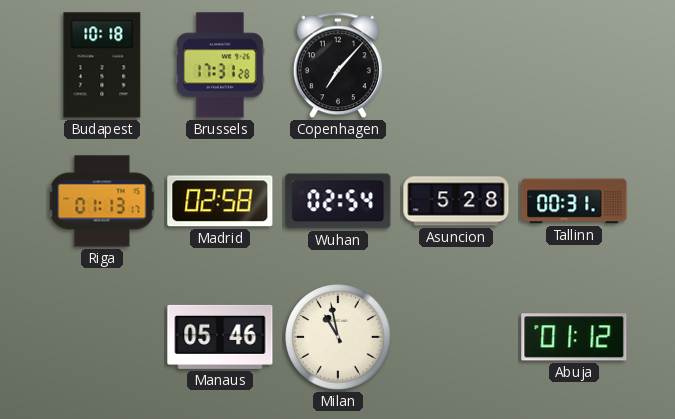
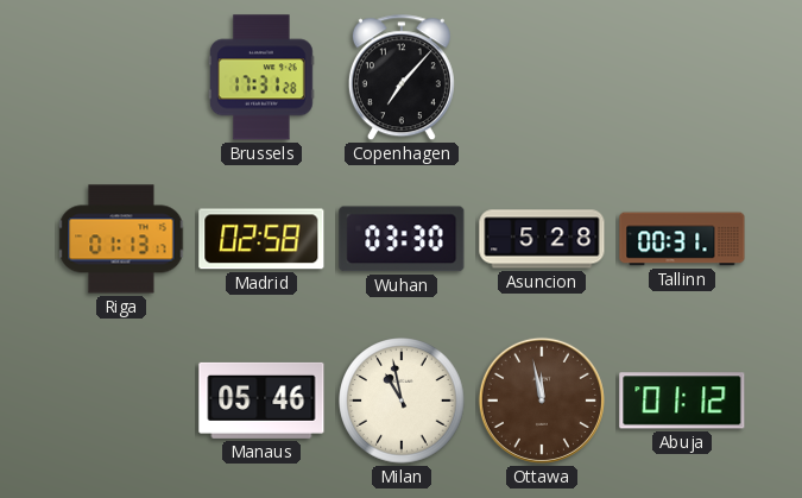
Budapest: 10:18 -> none
Wuhan: 02:54 -> 03:30
Ottawa: none -> 11:58
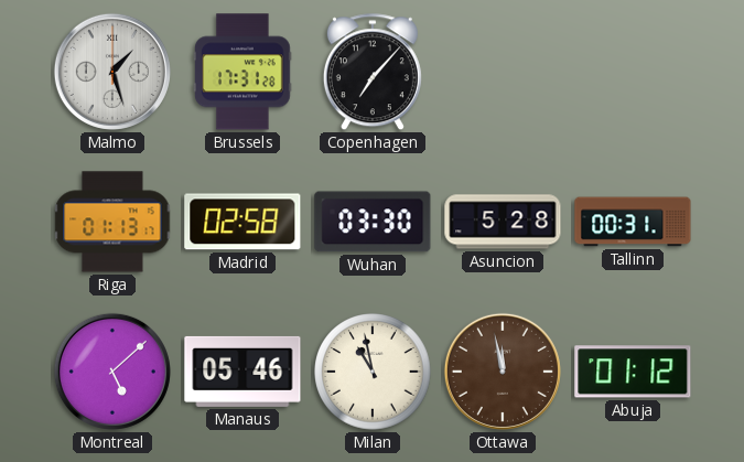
Malmo: none -> 1:27
Montreal: none -> 5:08
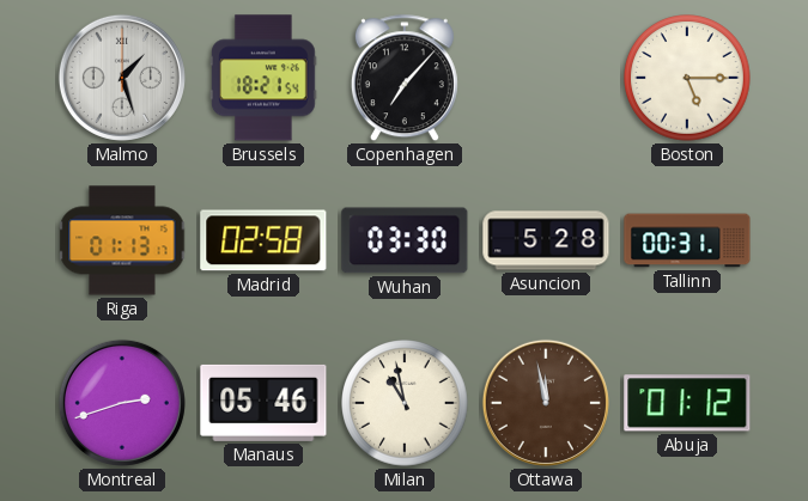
Brussels: 17:31 -> 18:21
Boston: none -> 5:15
Montreal: 5:08 -> 2:42
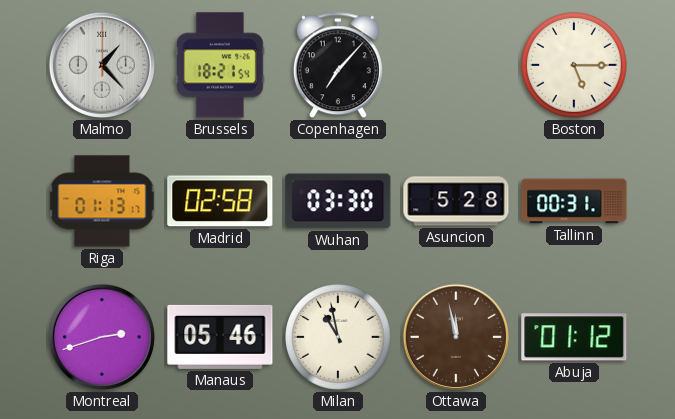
Malmo: 1:27 -> 1:23
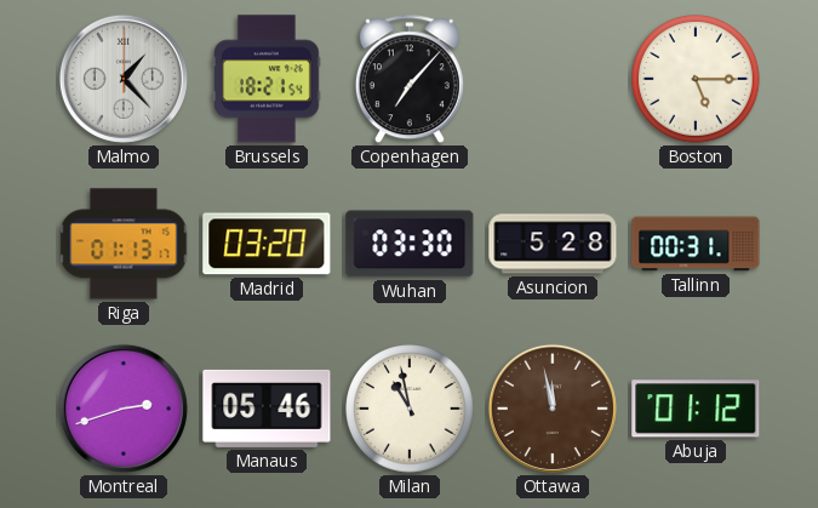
Madrid: 02:58 -> 03:20
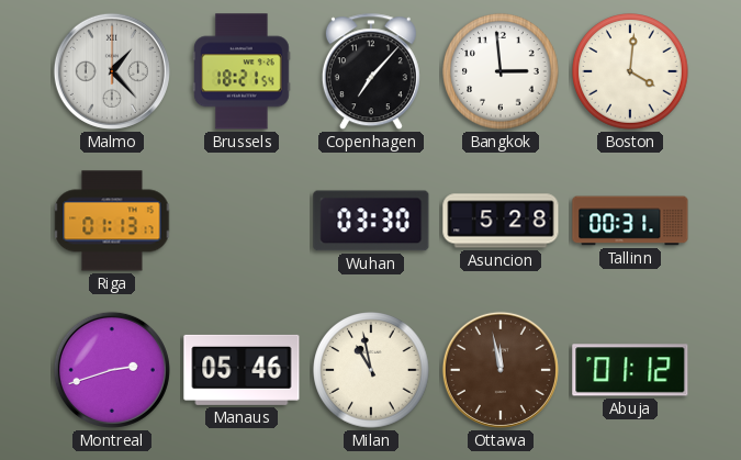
Bangkok: none -> 2:59
Boston: 5:15 -> 4:01
Madrid: 03:20 -> none
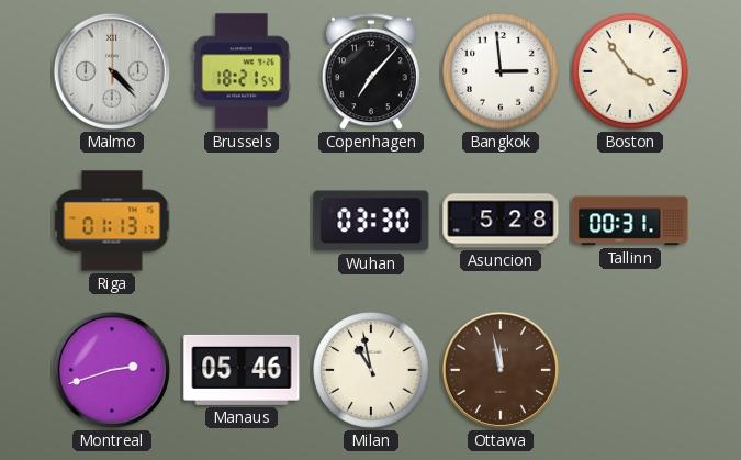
Malmo: 1:23 -> 4:23
Boston: 4:01 -> 3:54
Abuja: 01:12 -> none
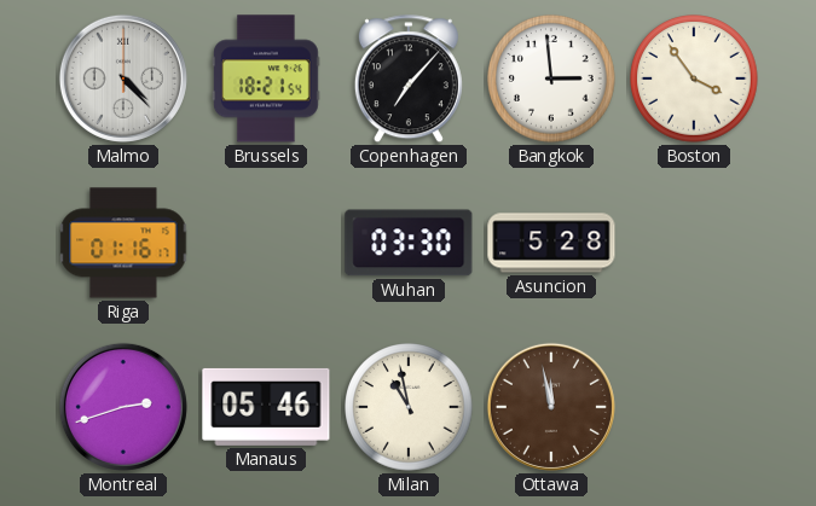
Riga: 01:13 -> 01:16
Tallinn: 00:31 -> none
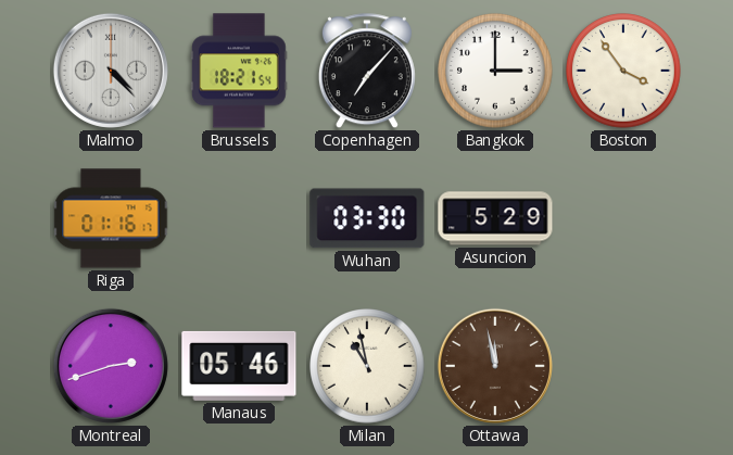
Bangkok: 2:59 -> 3:00
Asuncion: 5:28 -> 5:29
